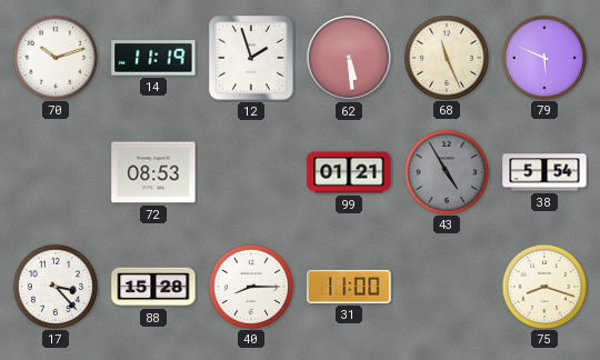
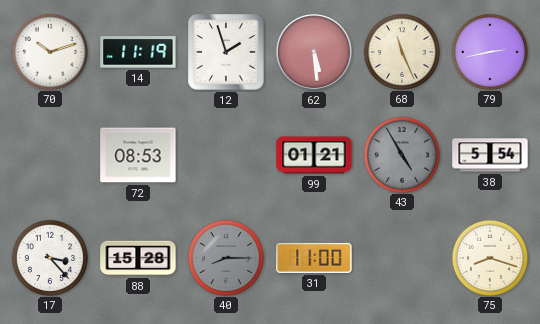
79: 5:49 -> 2:43
40 dial: white -> grey
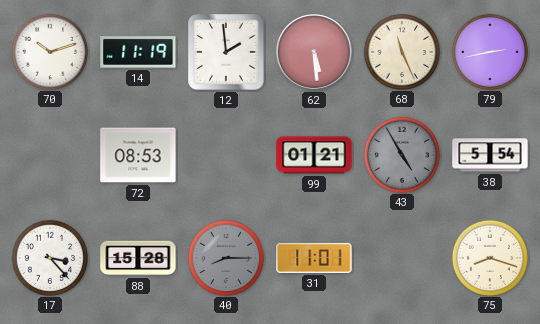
12: 1:57 -> 1:59
31: 11:00 -> 11:01
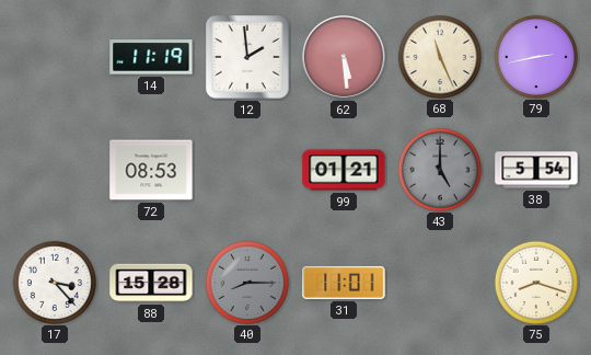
70: 10:12 -> none
43: 4:55 -> 5:00
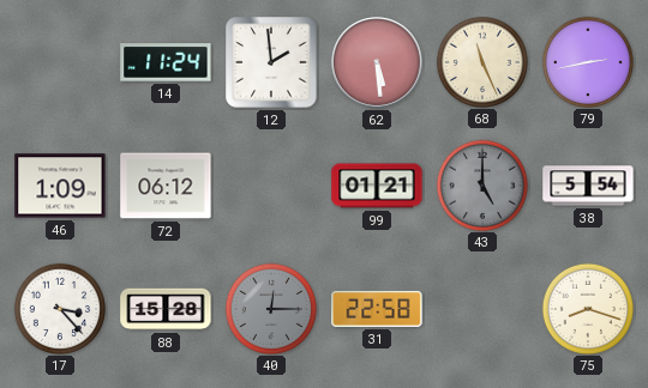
14: 11:19 -> 11:24
46: none -> 1:09
72: 08:53 -> 06:12
40: 8:15 -> 12:15
31: 11:01 -> 22:58
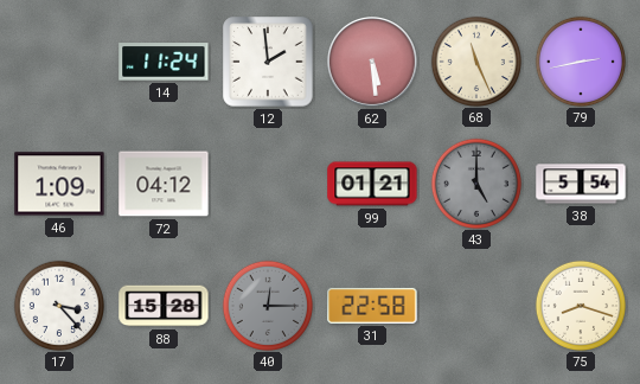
72: 06:12 -> 04:12
